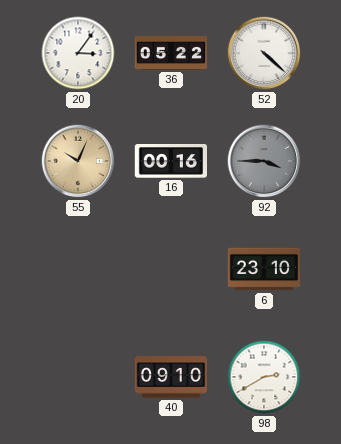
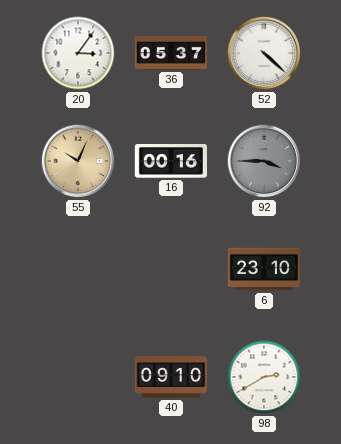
36: 05:22 -> 05:37
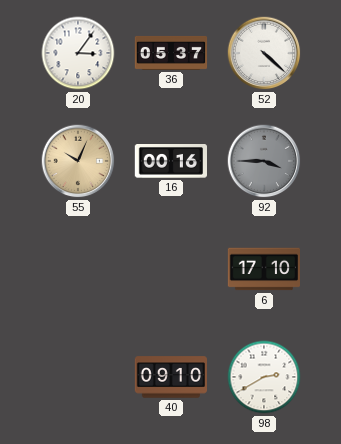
6: 23:10 -> 17:10
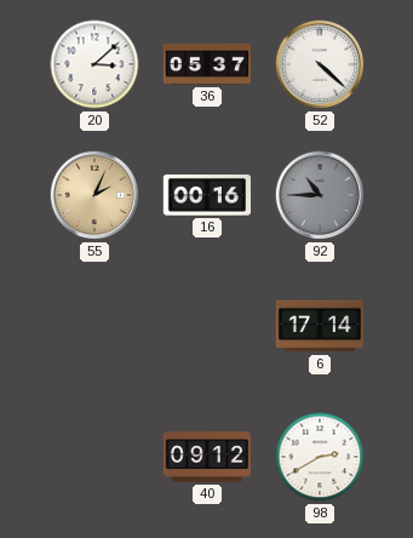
20: 3:06 -> 3:08
55: 10:04 -> 2:04
92: 3:45 -> 10:45
6: 17:10 -> 17:14
40: 09:10 -> 09:12
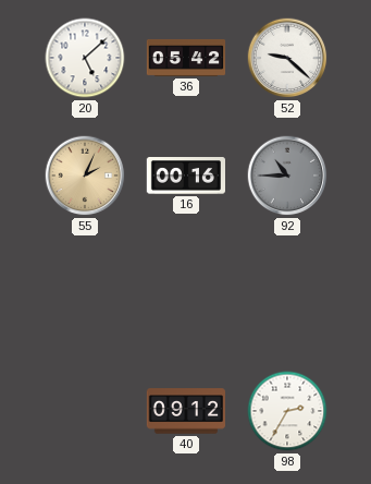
20: 3:08 -> 5:08
36: 05:37 -> 05:42
52: 4:22 -> 9:22
6: 17:14 -> none
98: 2:40 -> 2:35
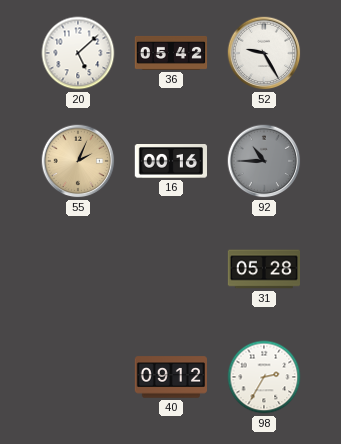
52: 9:22 -> 9:25
31: none -> 05:28
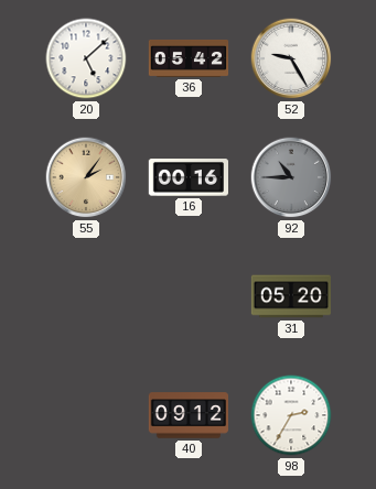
55: 2:04 -> 2:06
31: 05:28 -> 05:20
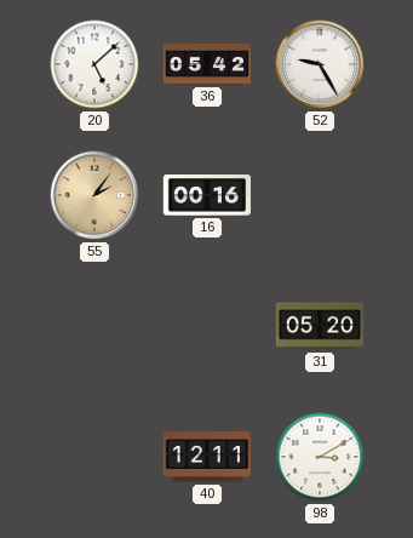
92: 10:45 -> none
40: 09:12 -> 12:11
98: 2:35 -> 3:10
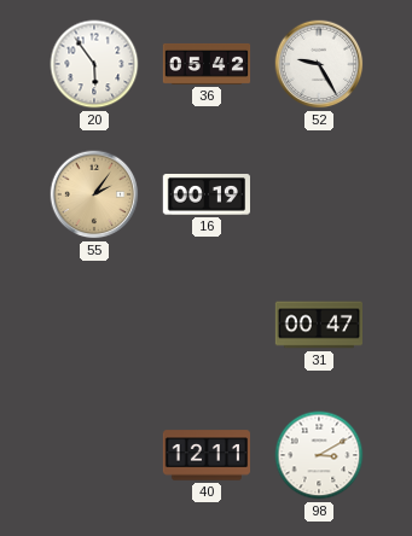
20: 5:08 -> 5:54
16: 00:16 -> 00:19
31: 05:20 -> 00:47
